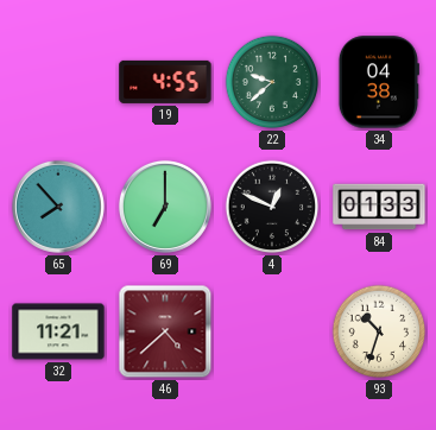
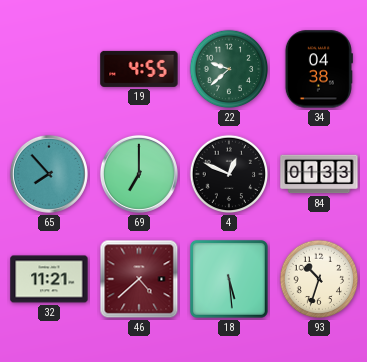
18: none -> 5:29
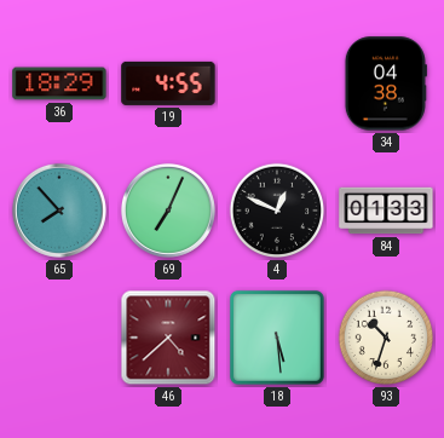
36: none -> 18:29
22: 9:38 -> none
69: 7:00 -> 7:04
32: 11:21 -> none
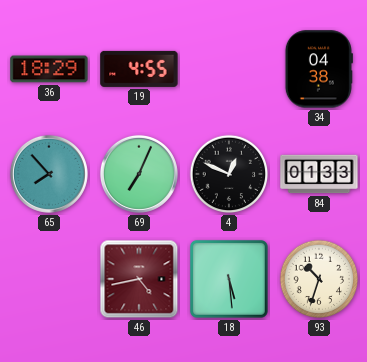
46: 4:38 -> 4:43
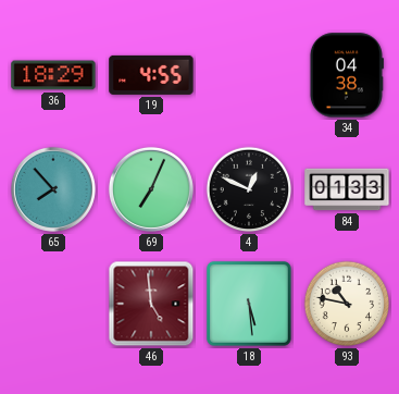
46: 4:43 -> 4:59
93: 10:33 -> 10:47
